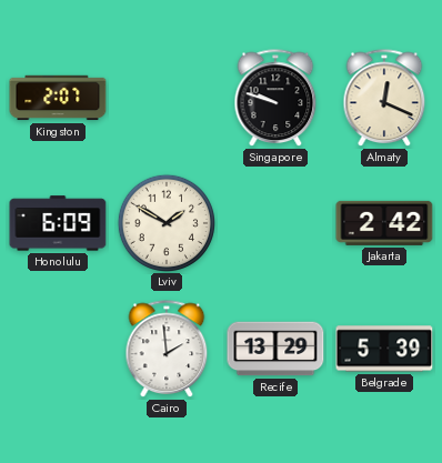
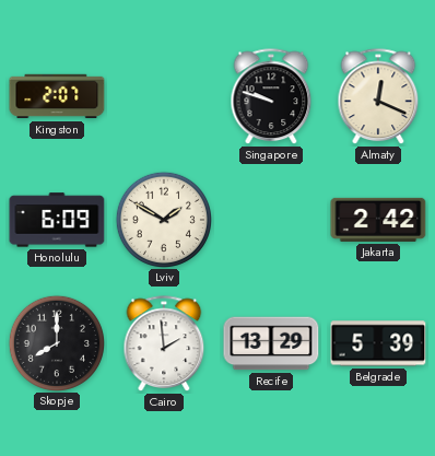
Skopje: none -> 8:00
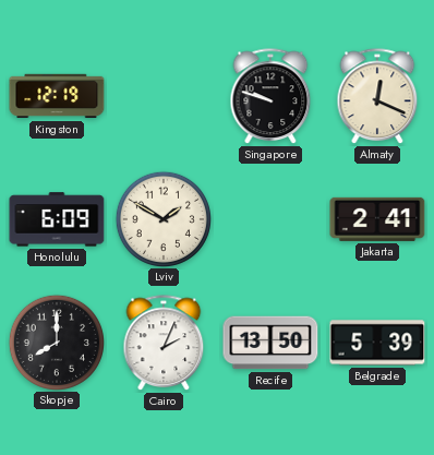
Kingston: 2:07 -> 12:19
Jakarta: 2:42 -> 2:41
Cairo: 1:59 -> 2:04
Recife: 13:29 -> 13:50
